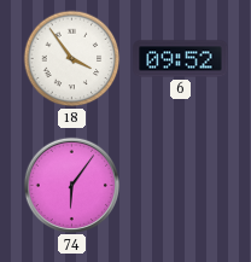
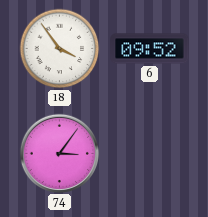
74: 6:06 -> 3:06
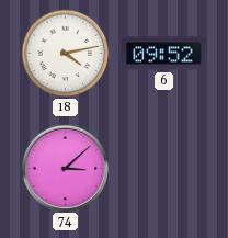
18: 3:54 -> 4:13
74: 3:06 -> 3:08
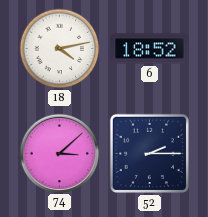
6: 09:52 -> 18:52
52: none -> 2:15
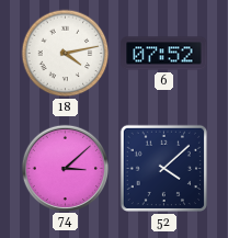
6: 18:52 -> 07:52
52: 2:15 -> 4:08
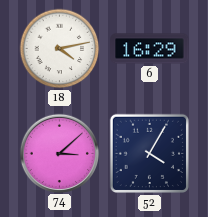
6: 07:52 -> 16:29
52: 4:08 -> 4:05
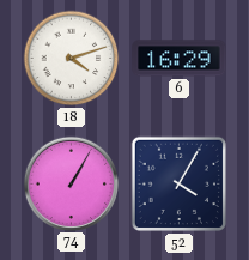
18: 4:13 -> 4:12
74: 3:08 -> 1:05
